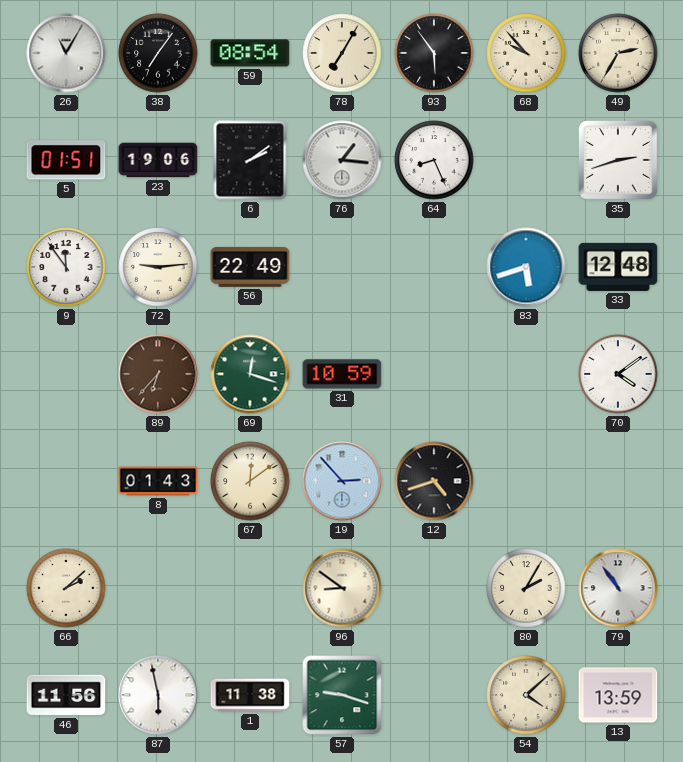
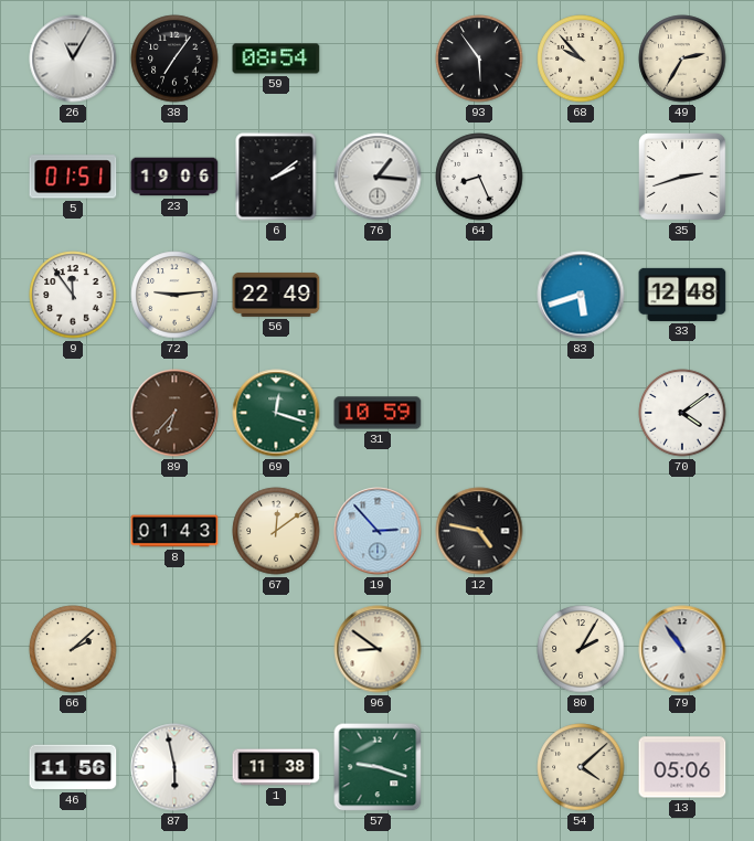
78: 7:05 -> none
12: 4:42 -> 4:47
13: 13:59 -> 05:06
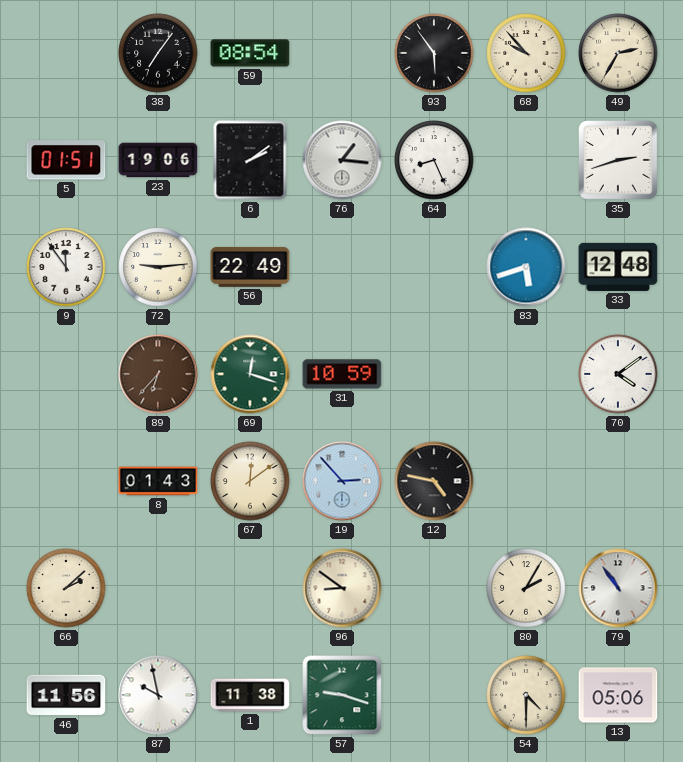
26: 11:05 -> none
87: 5:58 -> 9:58
54: 4:08 -> 4:30
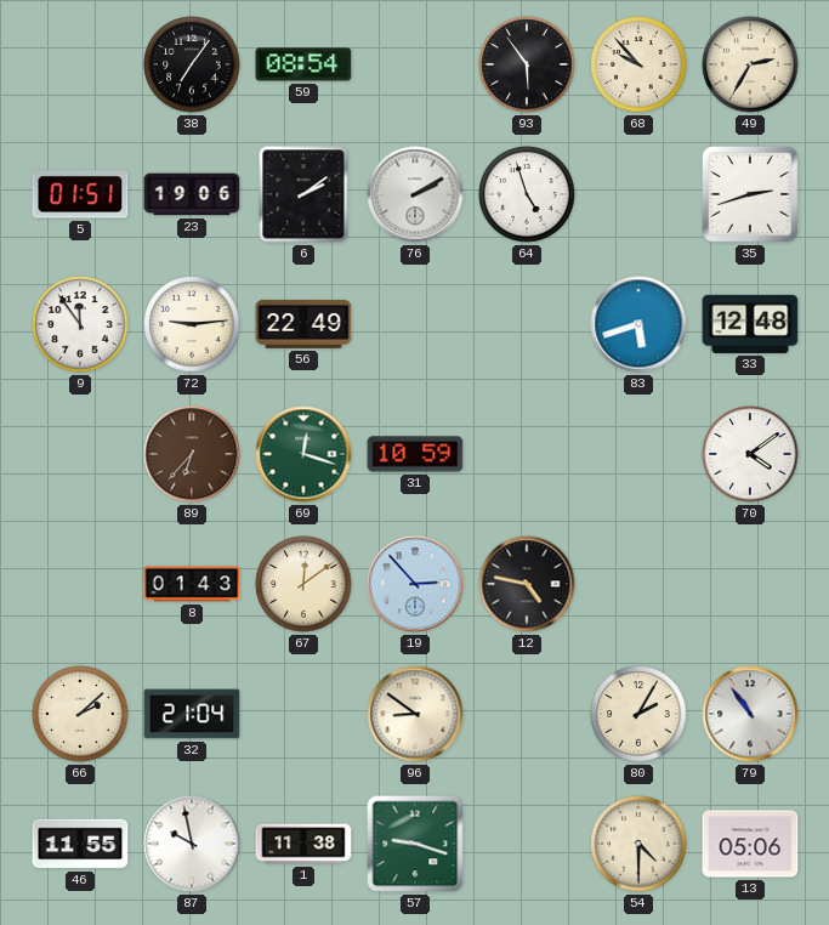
76: 1:16 -> 2:10
64: 8:26 -> 4:57
32: none -> 21:04
46: 11:56 -> 11:55
